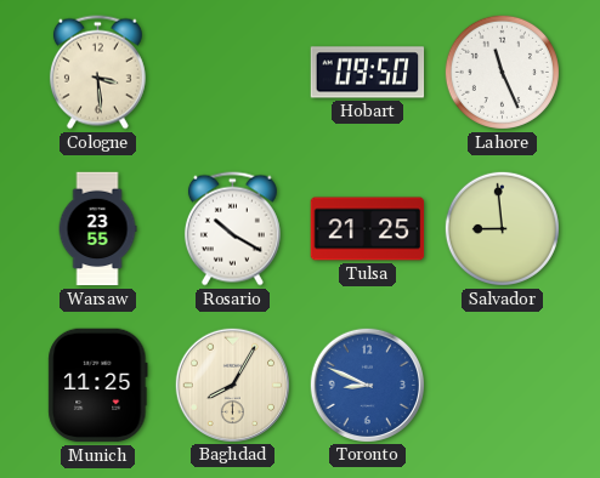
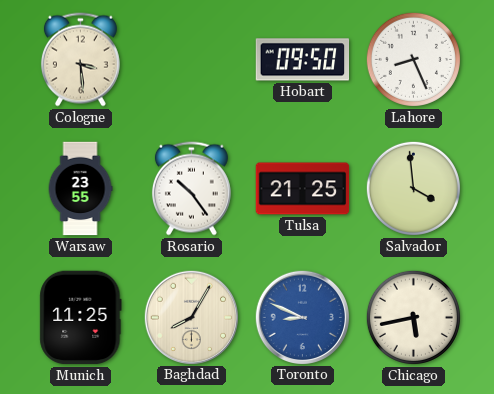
Lahore: 11:26 -> 8:26
Rosario: 10:20 -> 10:24
Salvador: 8:59 -> 3:59
Chicago: none -> 5:43
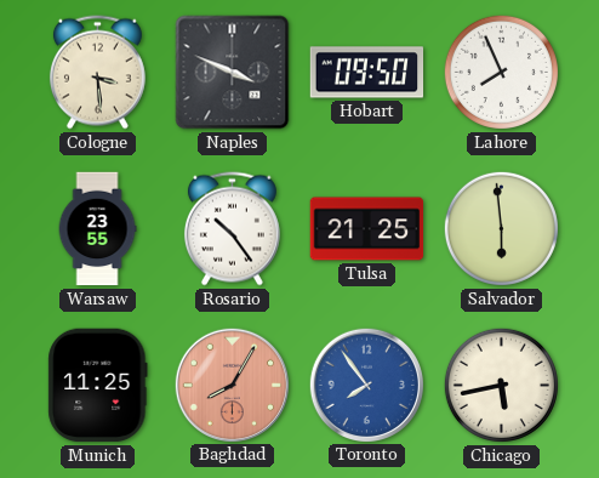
Naples: none -> 3:49
Lahore: 8:26 -> 7:56
Salvador: 3:59 -> 5:59
Baghdad dial: cream -> salmon
Toronto: 8:49 -> 7:54
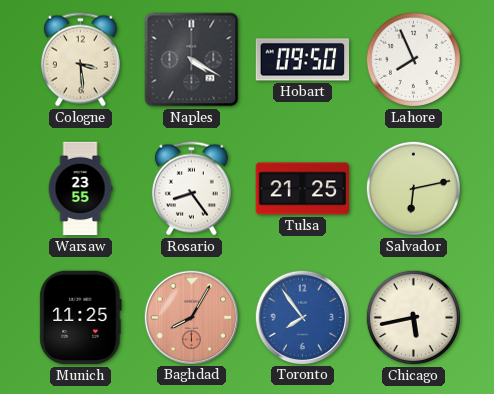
Naples: 3:49 -> 4:20
Rosario: 10:24 -> 8:24
Salvador: 5:59 -> 6:13
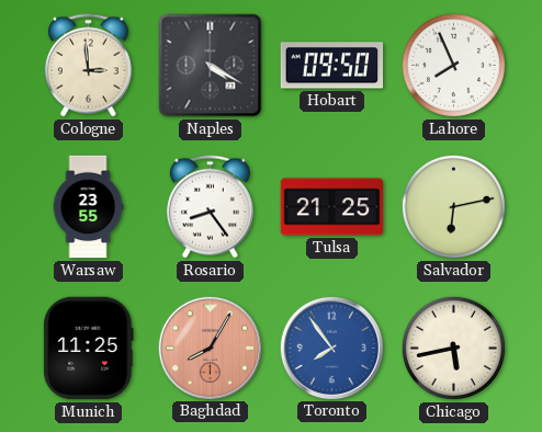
Cologne: 3:29 -> 2:59
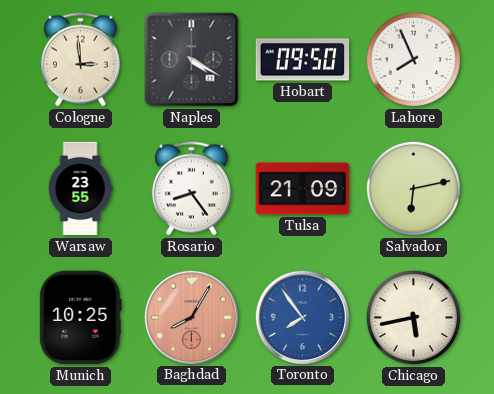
Tulsa: 21:25 -> 21:09
Munich: 11:25 -> 10:25
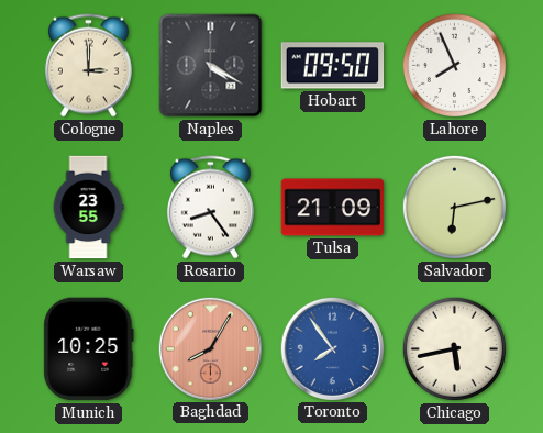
Cologne: 2:59 -> 3:00
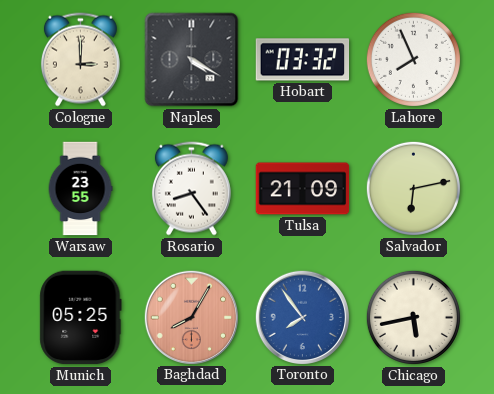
Hobart: 09:50 -> 03:32
Munich: 10:25 -> 05:25
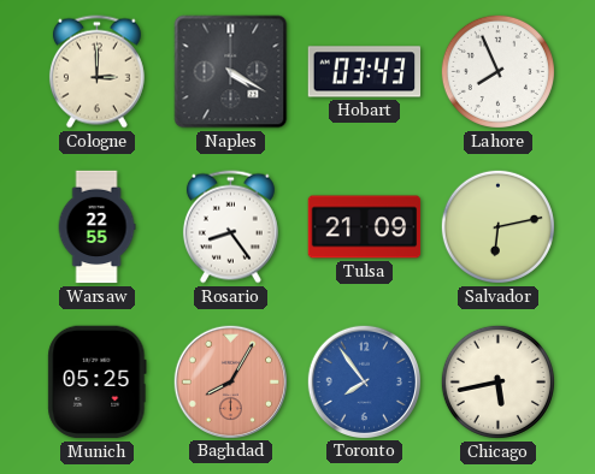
Hobart: 03:32 -> 03:43
Warsaw: 23:55 -> 22:55
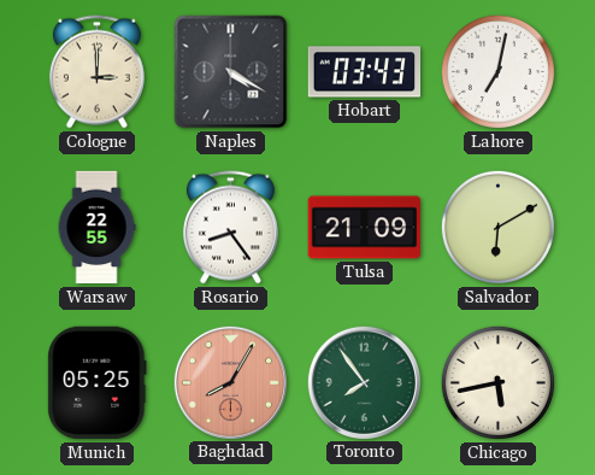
Lahore: 7:56 -> 7:02
Salvador: 6:13 -> 6:10
Toronto dial: blue -> green
